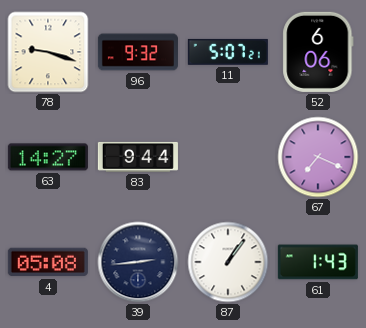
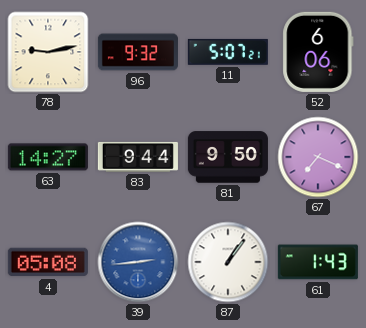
78: 9:18 -> 9:13
81: none -> 9:50
39 dial: navy -> blue
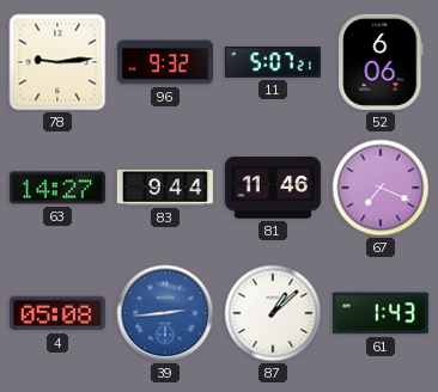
78: 9:13 -> 9:14
81: 9:50 -> 11:46
87: 1:06 -> 1:08
